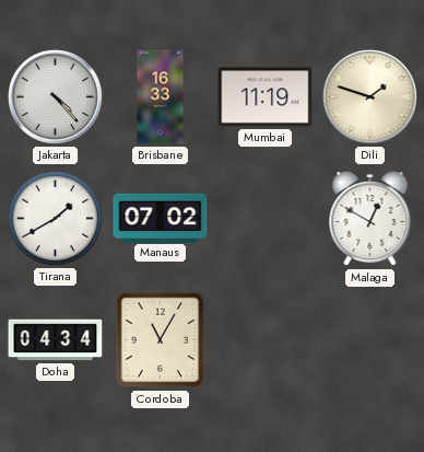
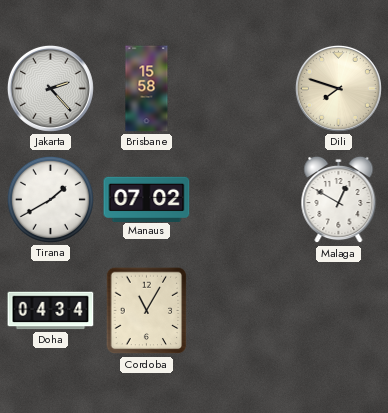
Jakarta: 4:23 -> 2:23
Brisbane: 16:33 -> 15:58
Mumbai: 11:19 -> none
Dili: 1:48 -> 7:48
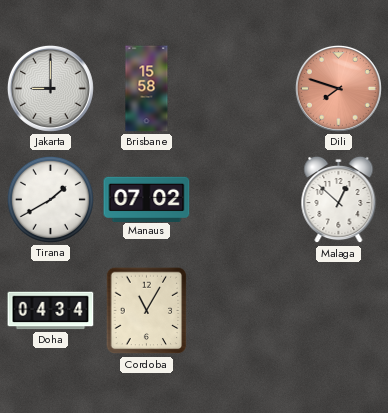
Jakarta: 2:23 -> 9:00
Dili dial: cream -> salmon
Malaga: 12:50 -> 12:52
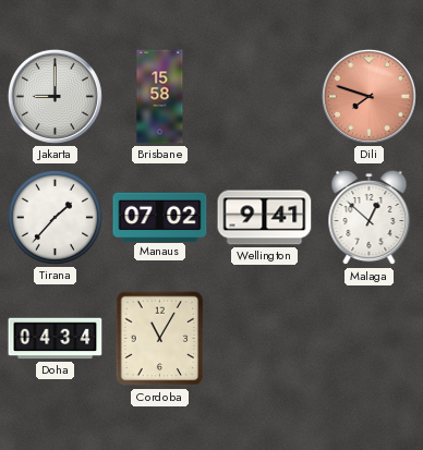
Tirana: 1:40 -> 1:37
Wellington: none -> 9:41
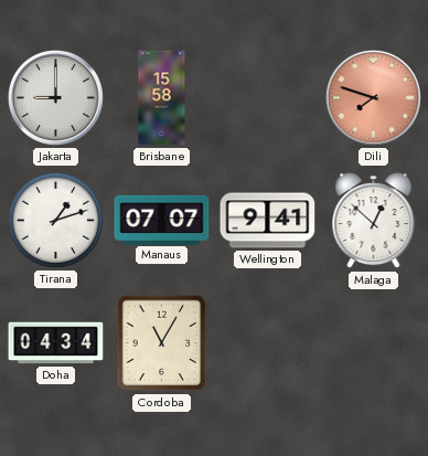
Tirana: 1:37 -> 1:12
Manaus: 07:02 -> 07:07
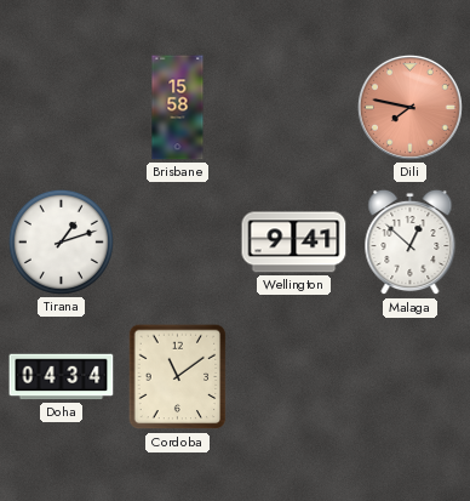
Jakarta: 9:00 -> none
Dili: 7:48 -> 7:47
Manaus: 07:07 -> none
Cordoba: 11:05 -> 11:09
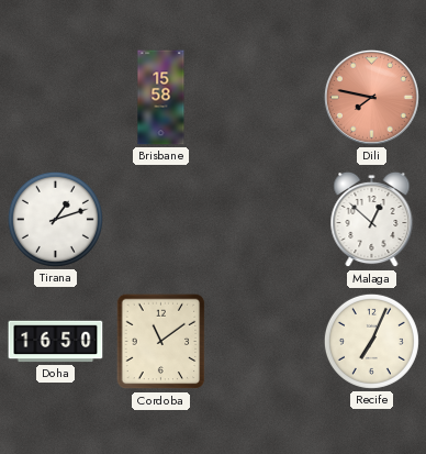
Wellington: 9:41 -> none
Doha: 04:34 -> 16:50
Recife: none -> 7:04
